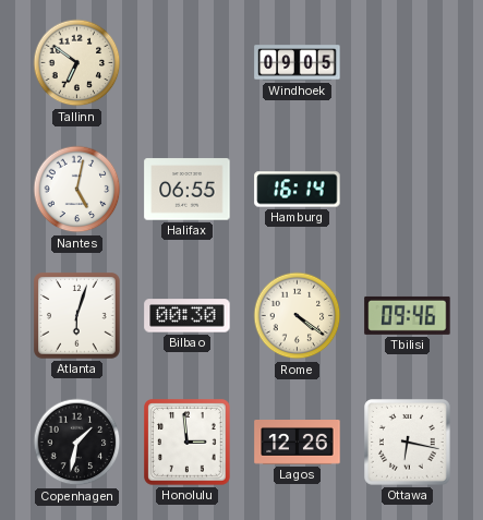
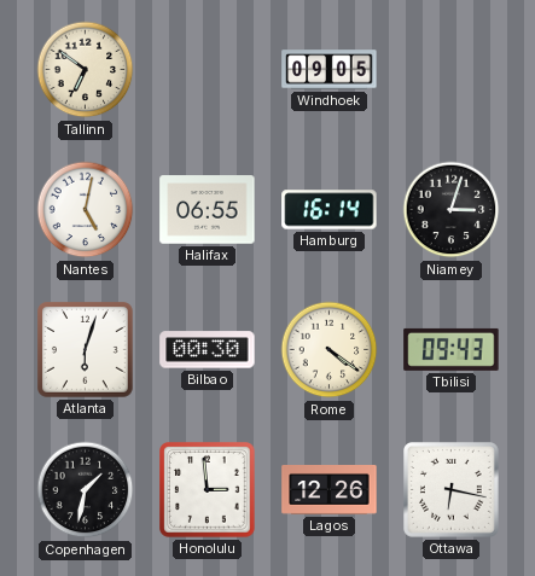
Niamey: none -> 3:03
Tbilisi: 09:46 -> 09:43
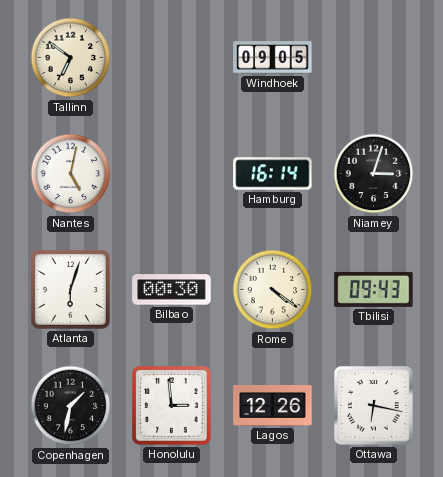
Halifax: 06:55 -> none
